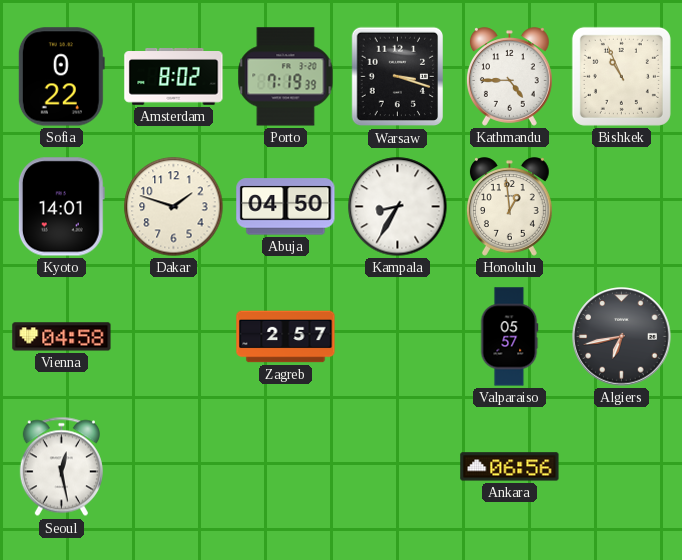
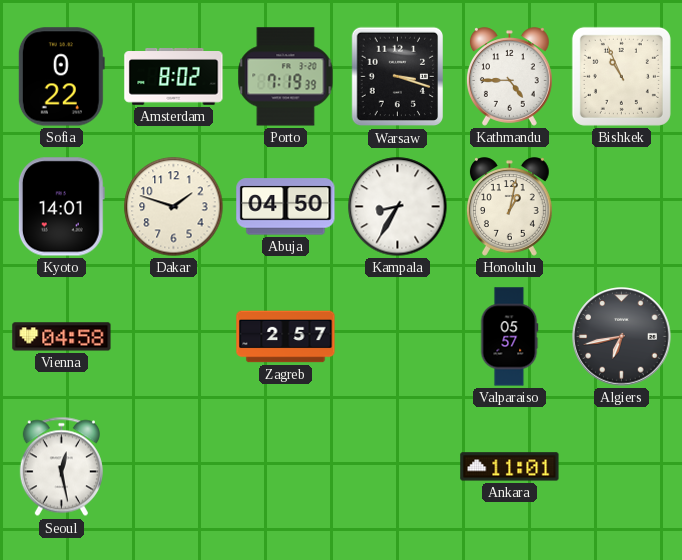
Honolulu: 12:59 -> 1:02
Ankara: 06:56 -> 11:01
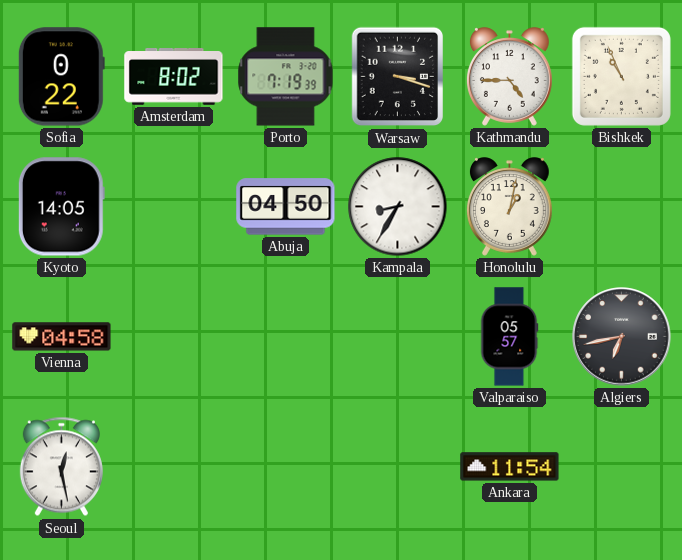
Kyoto: 14:01 -> 14:05
Dakar: 1:48 -> none
Zagreb: 2:57 -> none
Ankara: 11:01 -> 11:54
